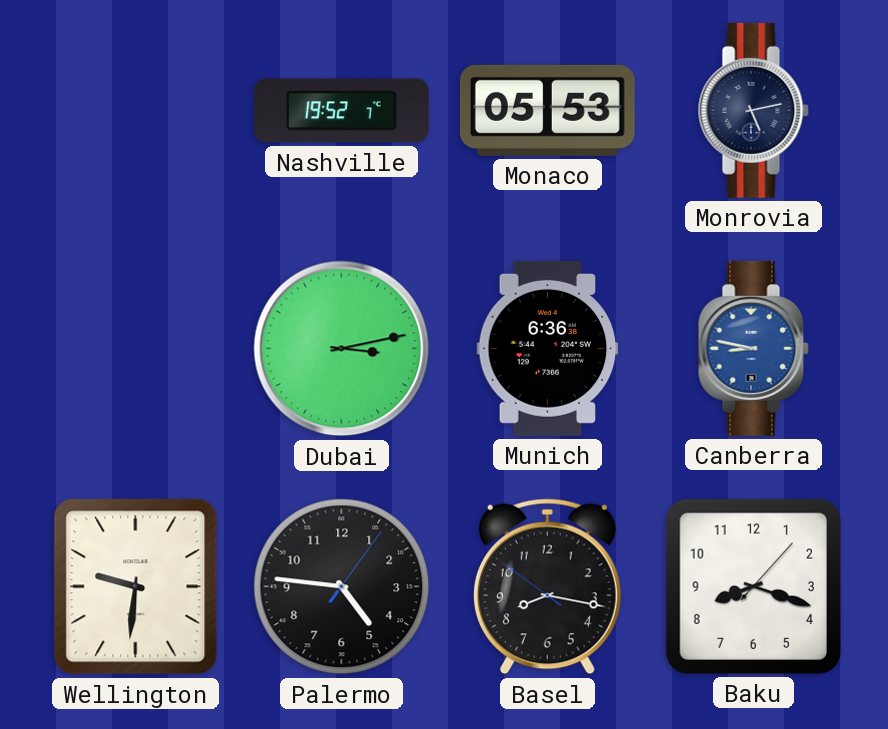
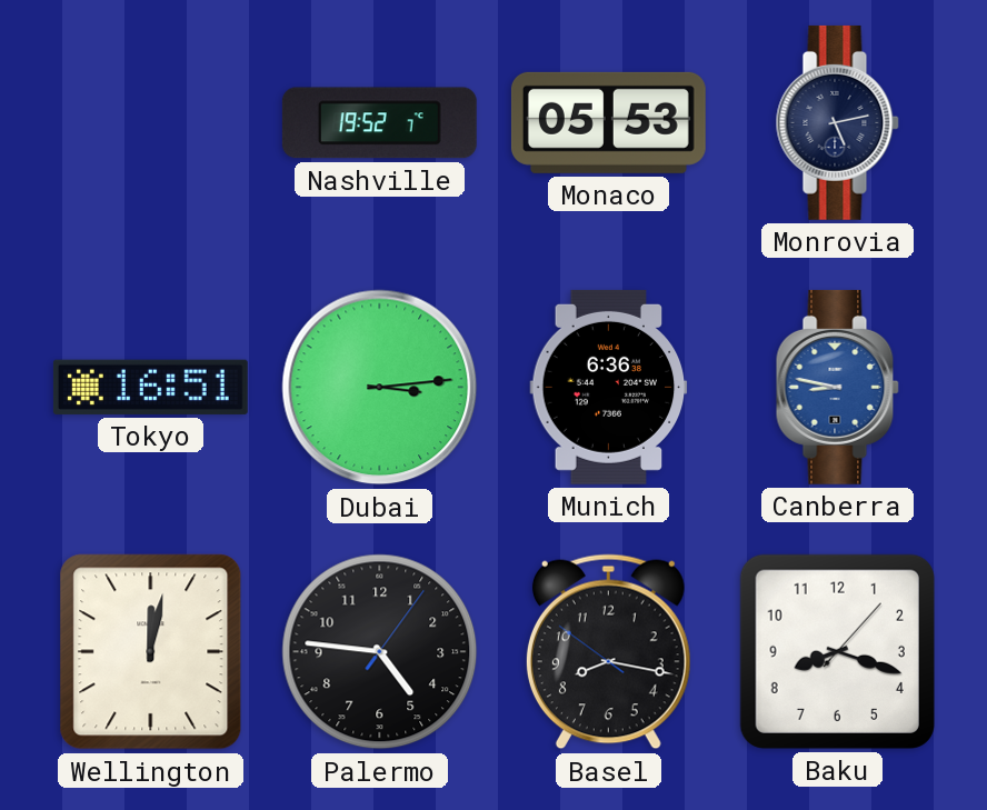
Tokyo: none -> 16:51
Dubai: 3:13 -> 3:14
Wellington: 9:31 -> 12:02
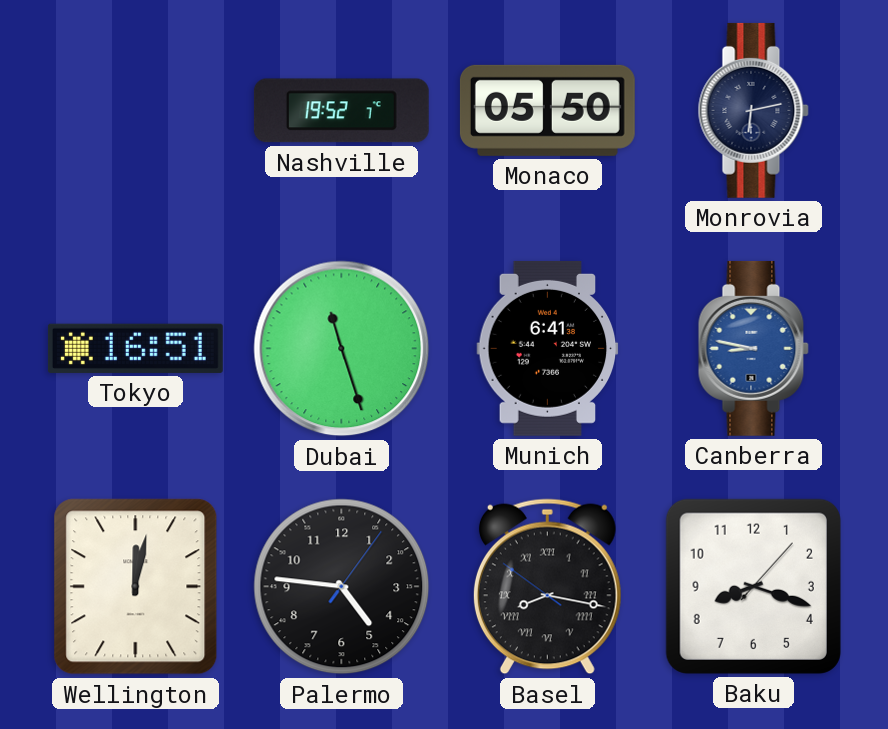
Monaco: 05:53 -> 05:50
Monrovia: 5:13 -> 6:13
Dubai: 3:14 -> 11:27
Munich: 6:36 -> 6:41
Basel numerals: Arabic -> Roman
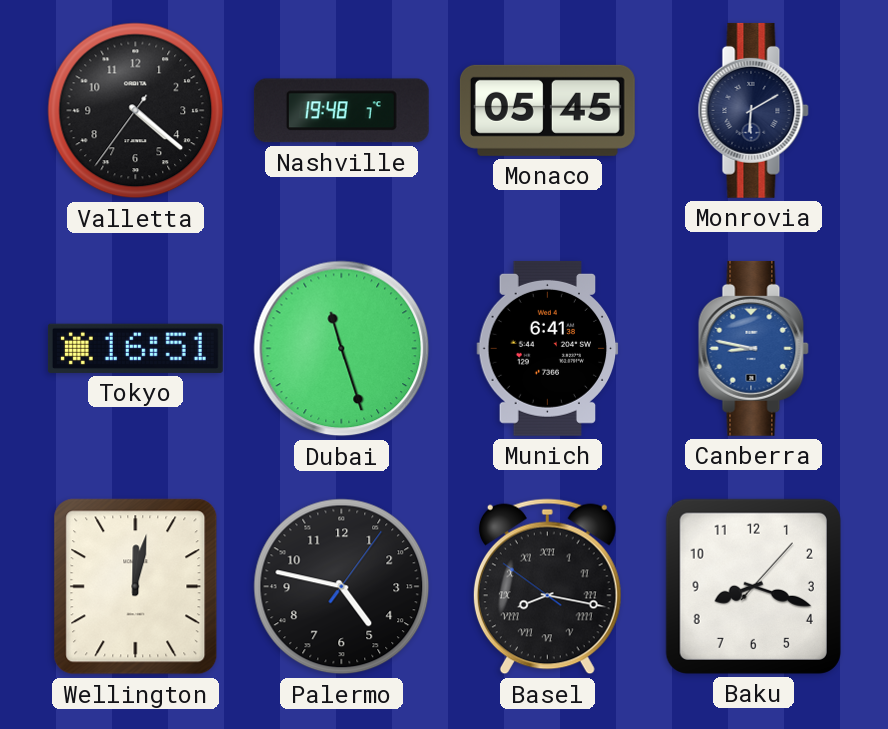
Valletta: none -> 4:21
Nashville: 19:52 -> 19:48
Monaco: 05:50 -> 05:45
Monrovia: 6:13 -> 6:10
Palermo: 4:46 -> 4:47
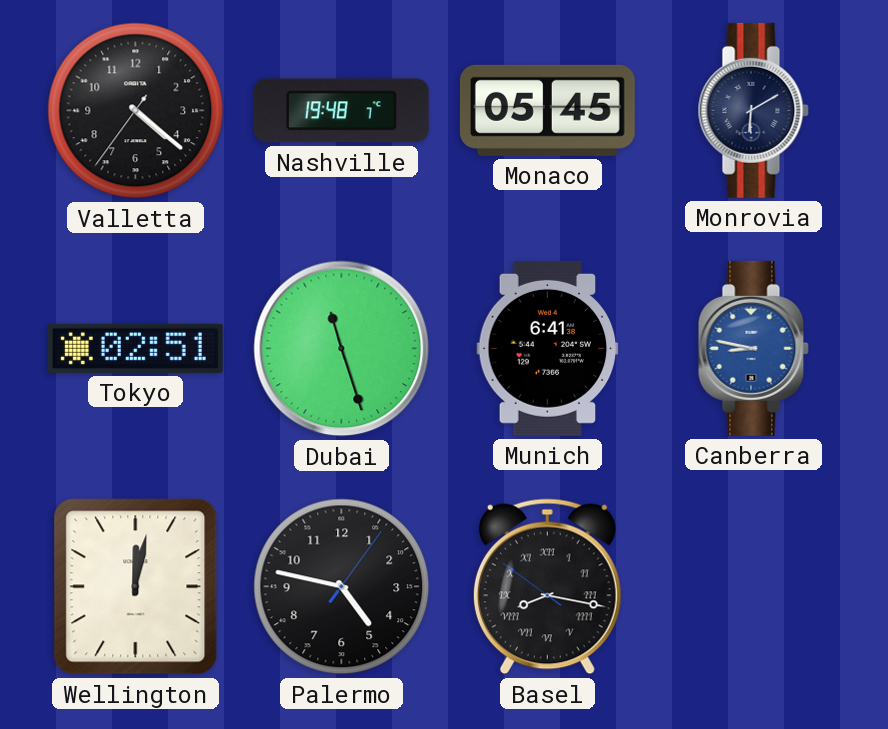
Tokyo: 16:51 -> 02:51
Baku: 8:18 -> none
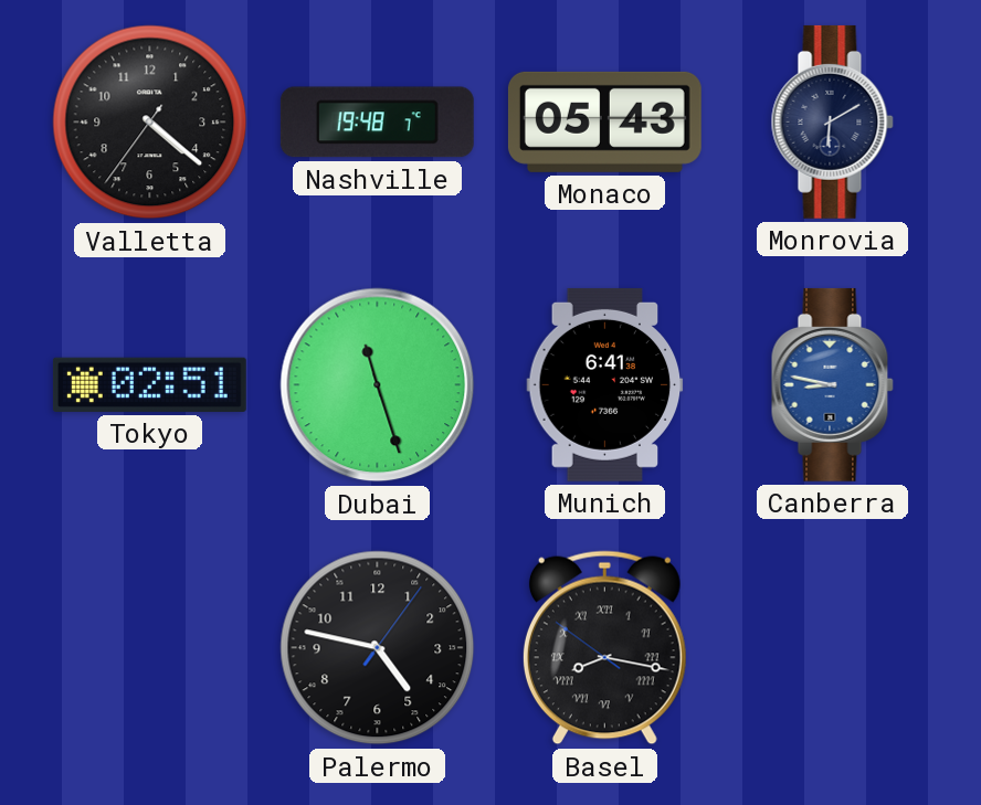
Monaco: 05:45 -> 05:43
Wellington: 12:02 -> none
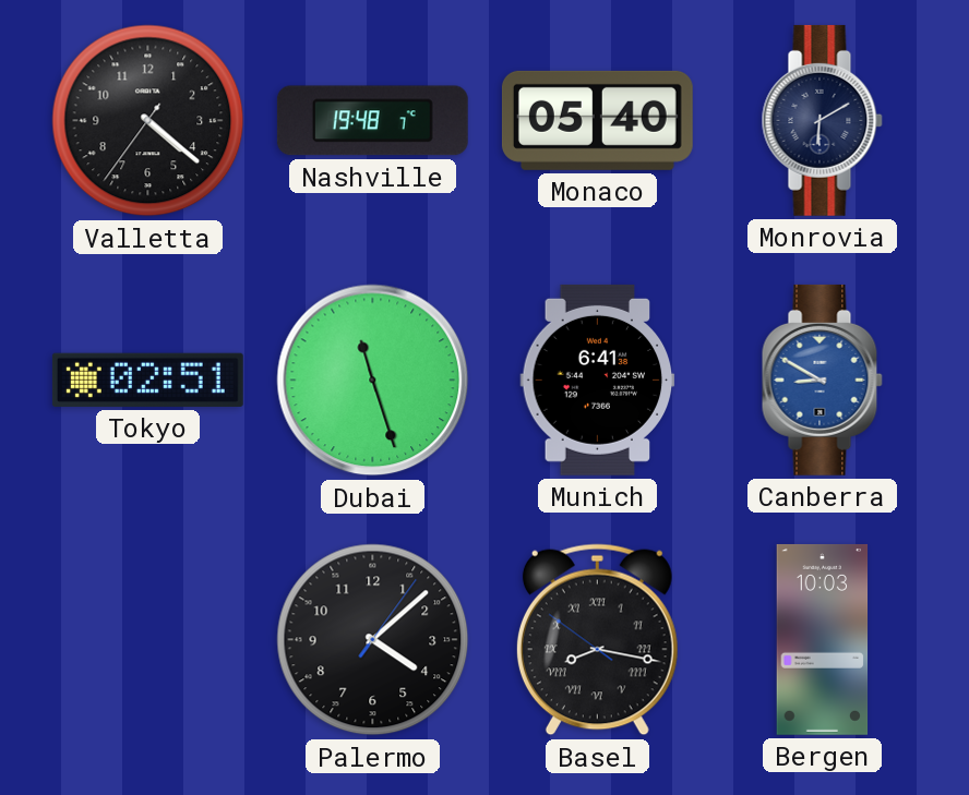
Monaco: 05:43 -> 05:40
Canberra: 8:47 -> 8:50
Palermo: 4:47 -> 4:08
Bergen: none -> 10:03
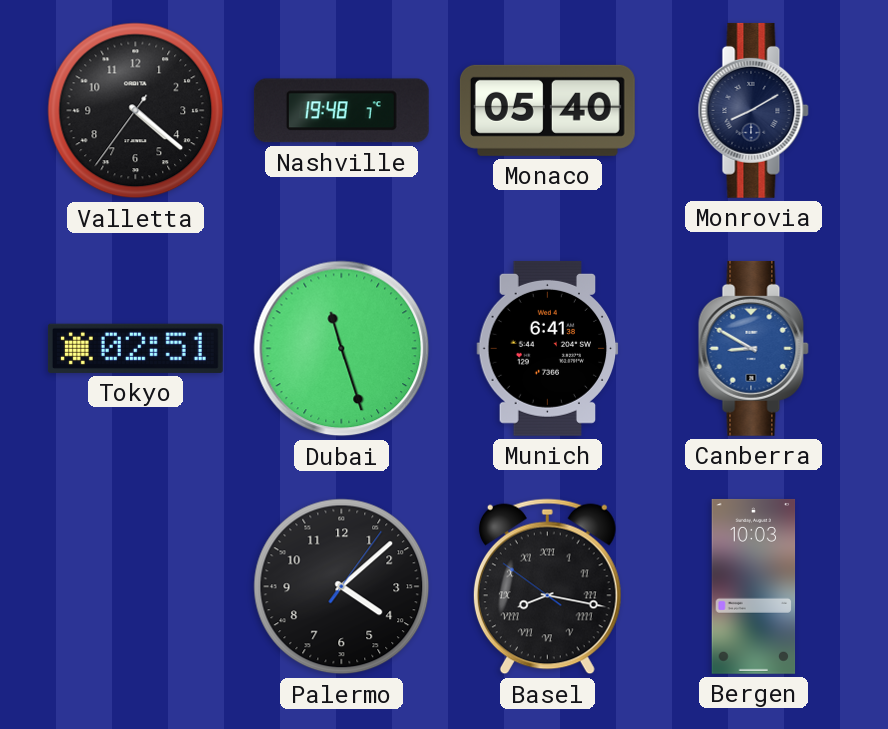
Monrovia: 6:10 -> 8:10
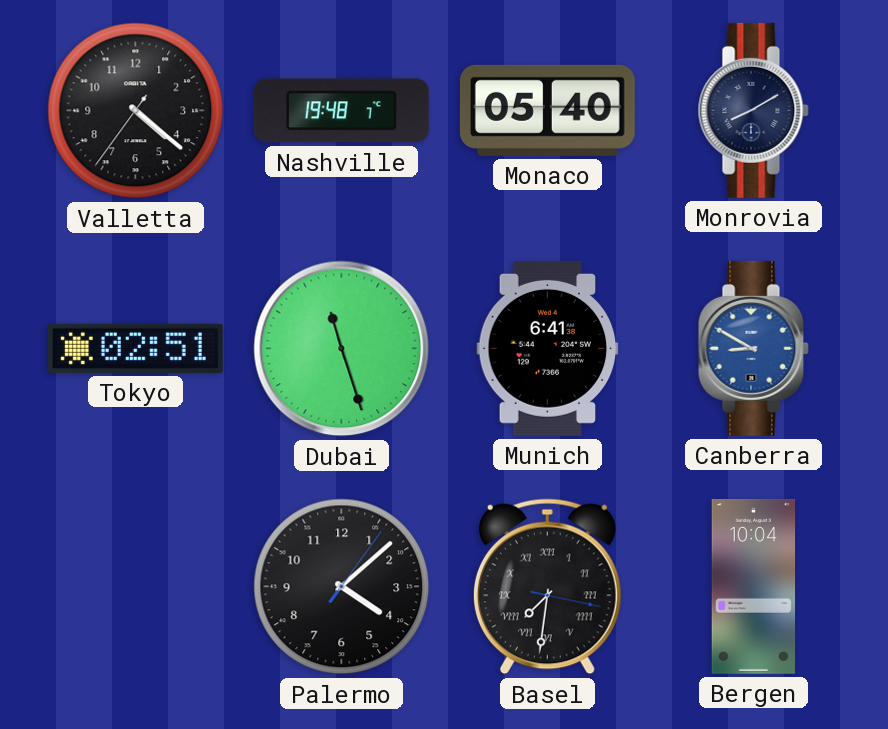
Basel: 8:16 -> 7:31
Bergen: 10:03 -> 10:04
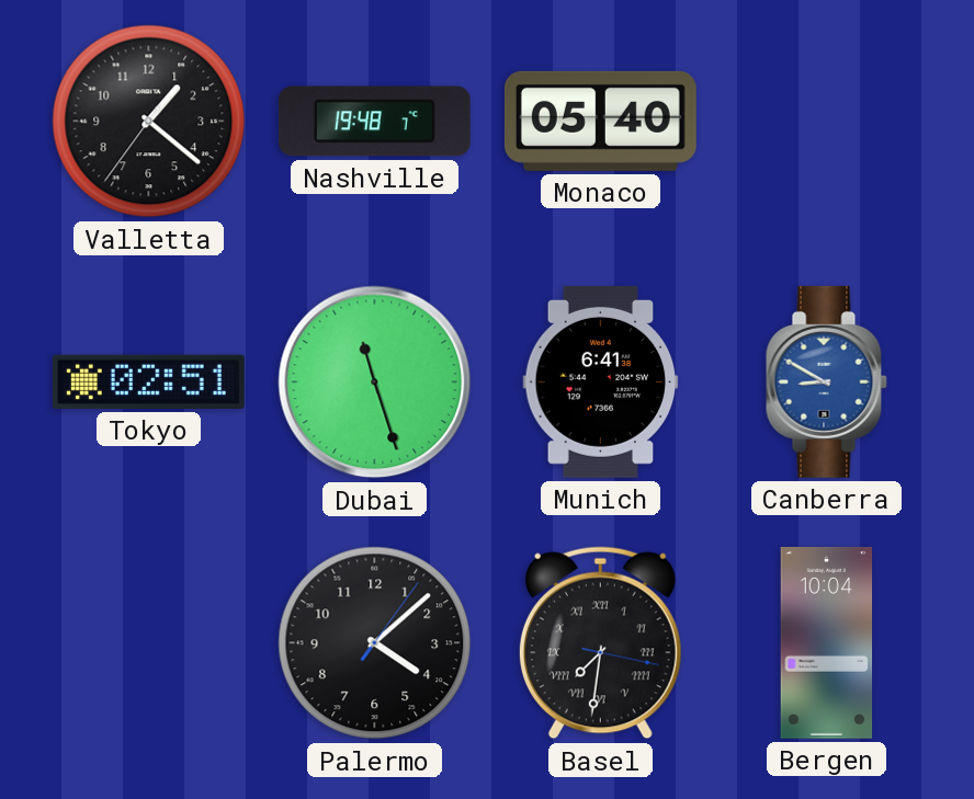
Valletta: 4:21 -> 1:21
Monrovia: 8:10 -> none
